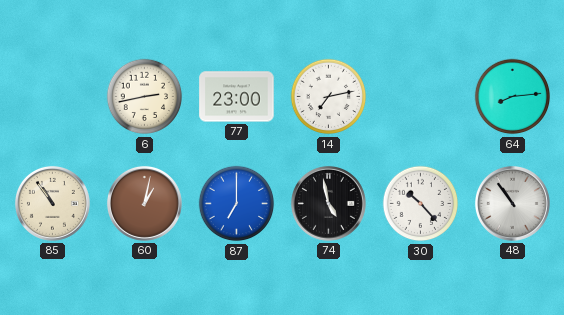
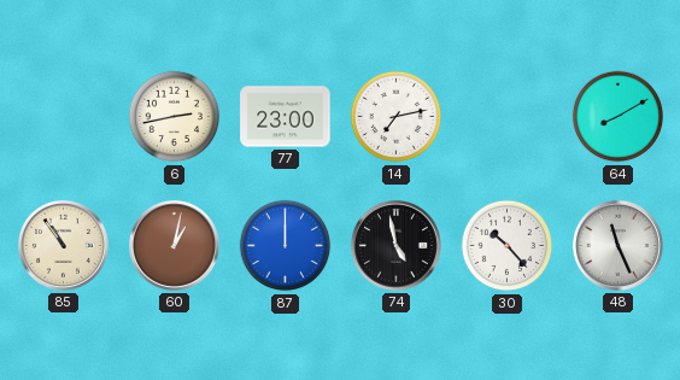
64: 8:14 -> 8:10
87: 7:00 -> 12:00
48: 10:54 -> 11:26
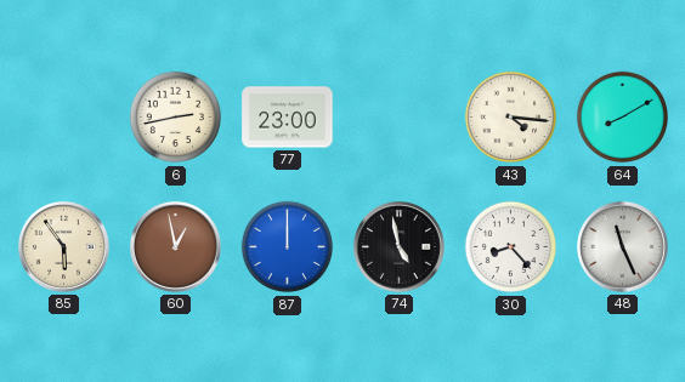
14: 7:13 -> none
43: none -> 4:16
85: 10:54 -> 5:54
60: 1:02 -> 12:58
30: 10:23 -> 8:23
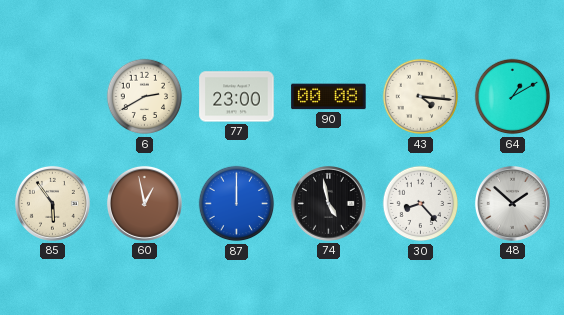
6: 2:43 -> 2:40
90: none -> 00:08
64: 8:10 -> 1:10
48: 11:26 -> 1:52
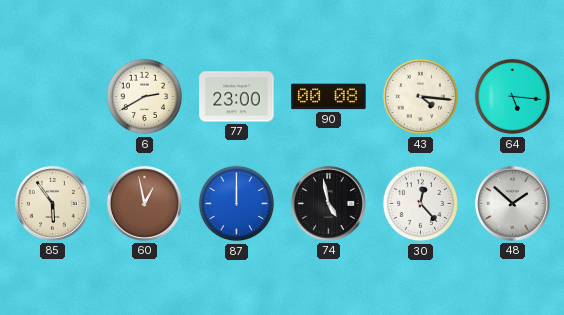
64: 1:10 -> 5:16
30: 8:23 -> 12:23
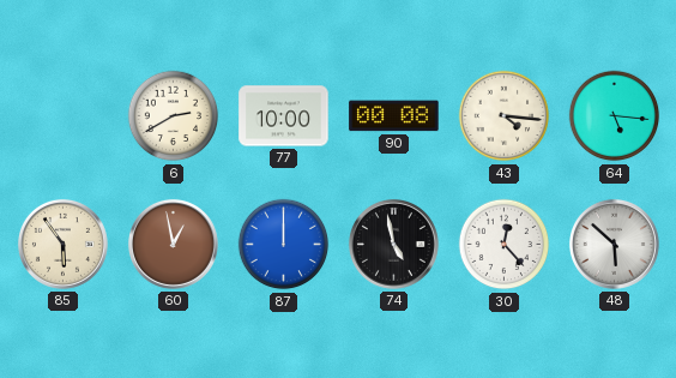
77: 23:00 -> 10:00
48: 1:52 -> 5:52
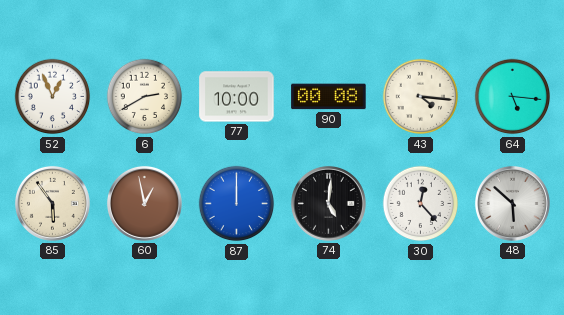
52: none -> 12:56
74: 4:58 -> 5:01
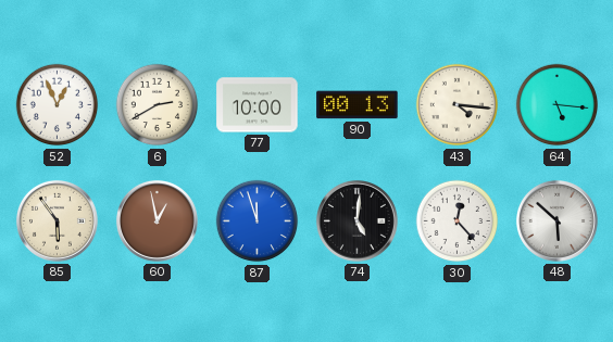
90: 00:08 -> 00:13
87: 12:00 -> 11:57
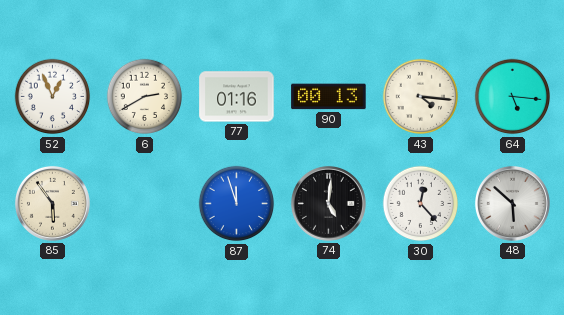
77: 10:00 -> 01:16
60: 12:58 -> none
